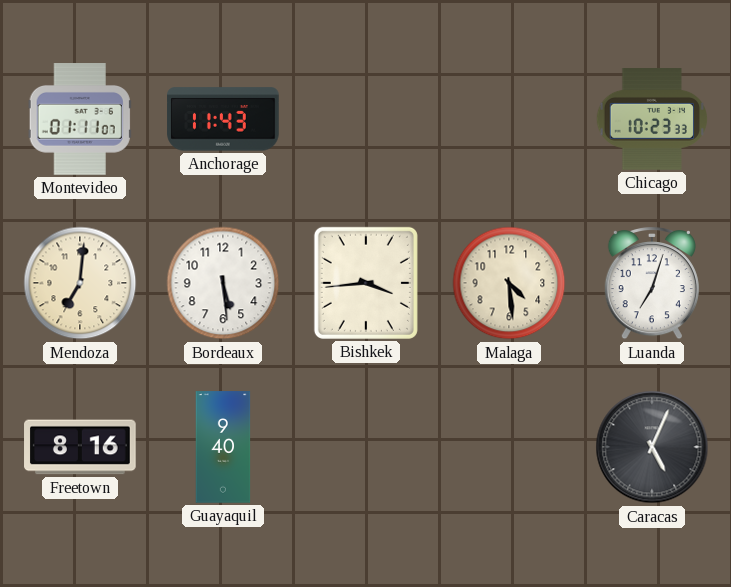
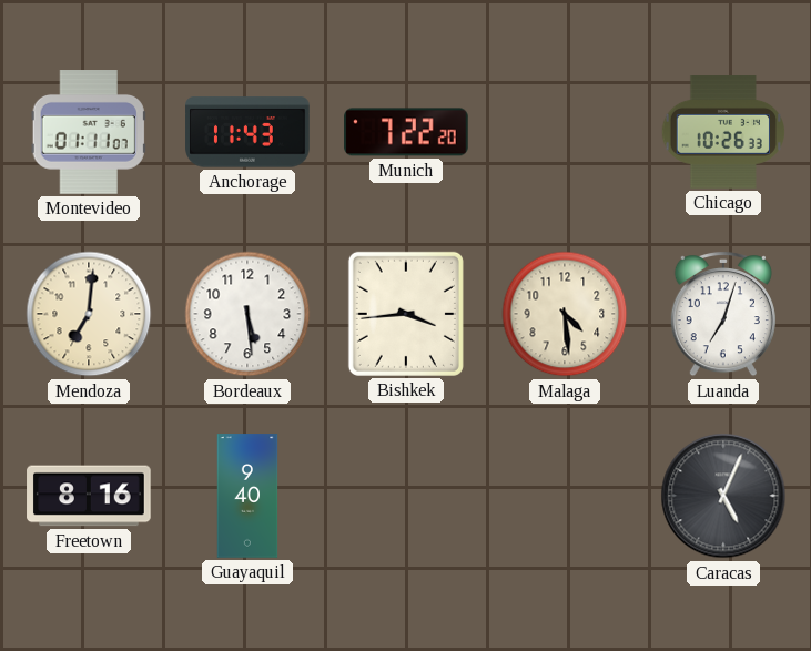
Munich: none -> 7:22
Chicago: 10:23 -> 10:26
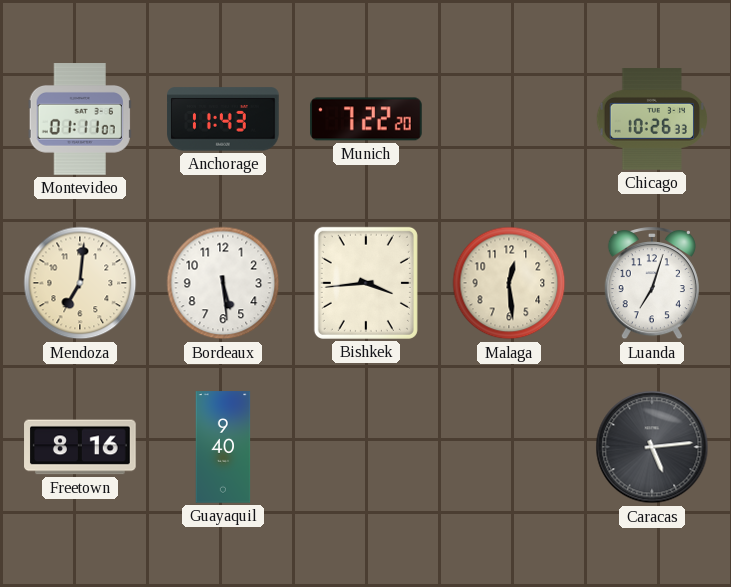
Malaga: 4:29 -> 12:29
Caracas: 5:04 -> 5:14
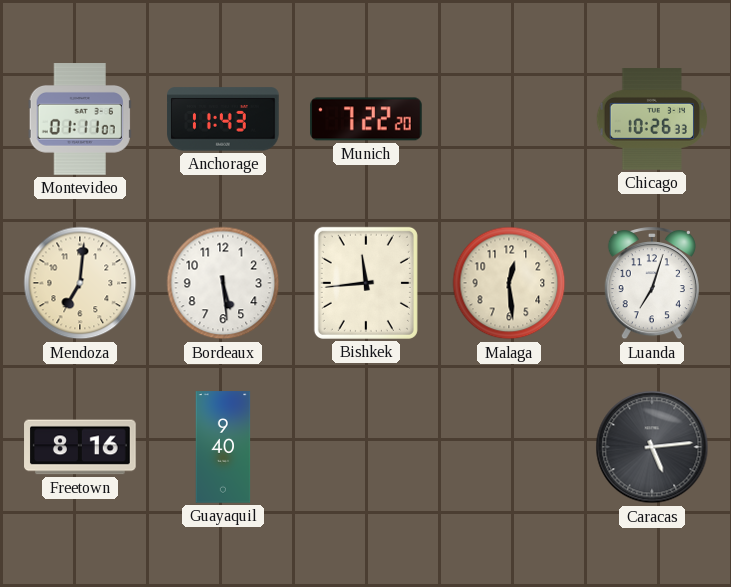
Bishkek: 3:44 -> 11:44
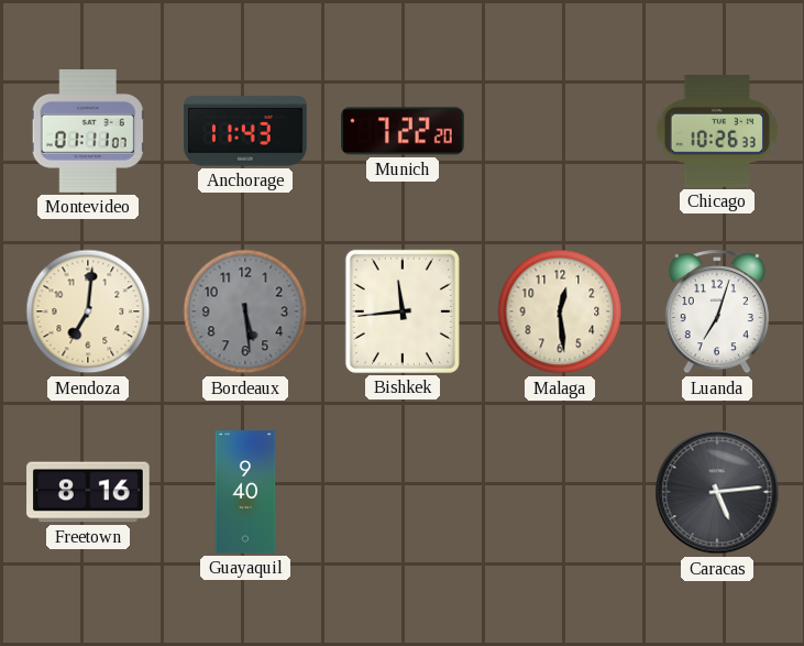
Bordeaux dial: white -> grey
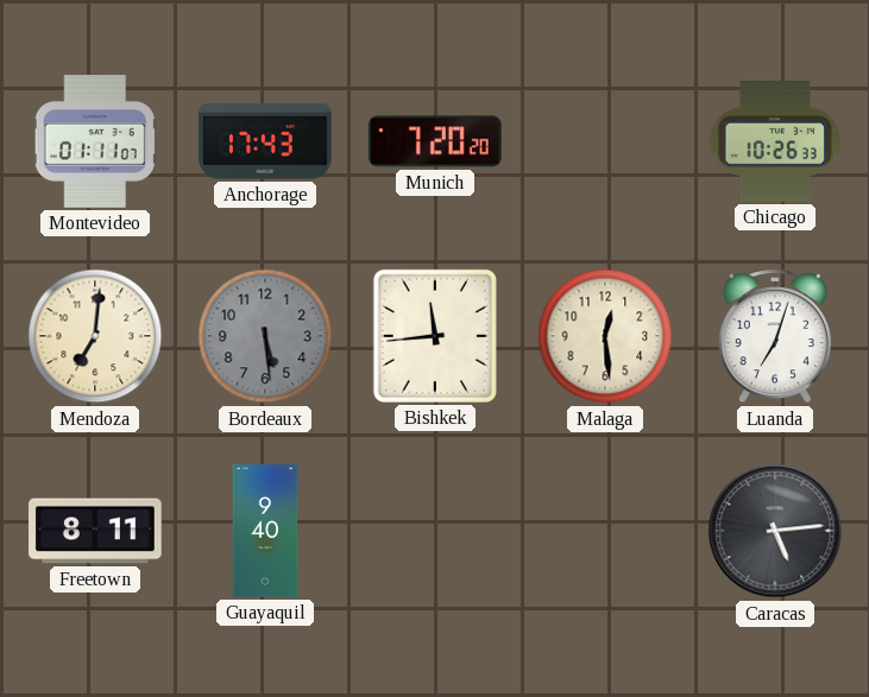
Anchorage: 11:43 -> 17:43
Munich: 7:22 -> 7:20
Freetown: 8:16 -> 8:11
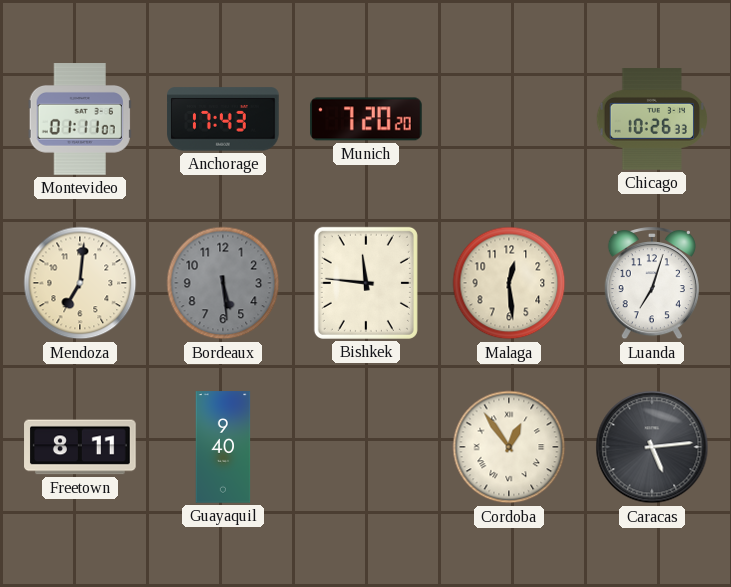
Bishkek: 11:44 -> 11:46
Cordoba: none -> 12:54
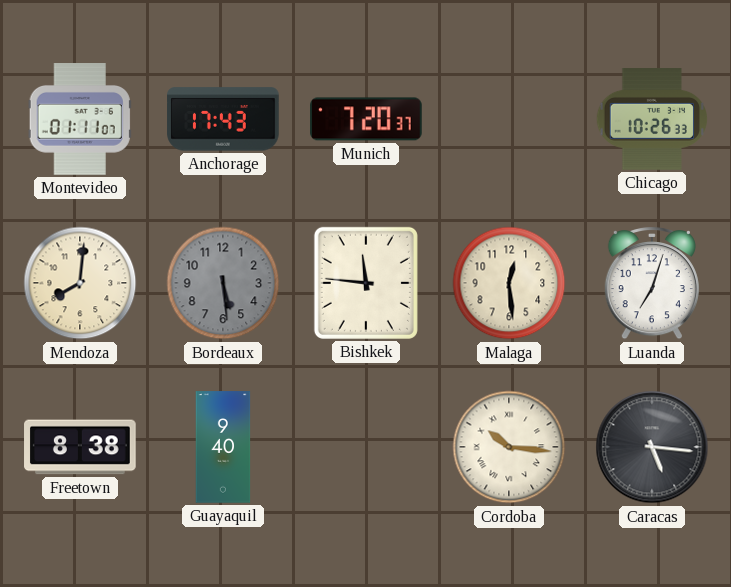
Munich: 7:20:20 -> 7:20:37
Mendoza: 7:01 -> 8:01
Freetown: 8:11 -> 8:38
Cordoba: 12:54 -> 10:16
Caracas: 5:14 -> 5:16
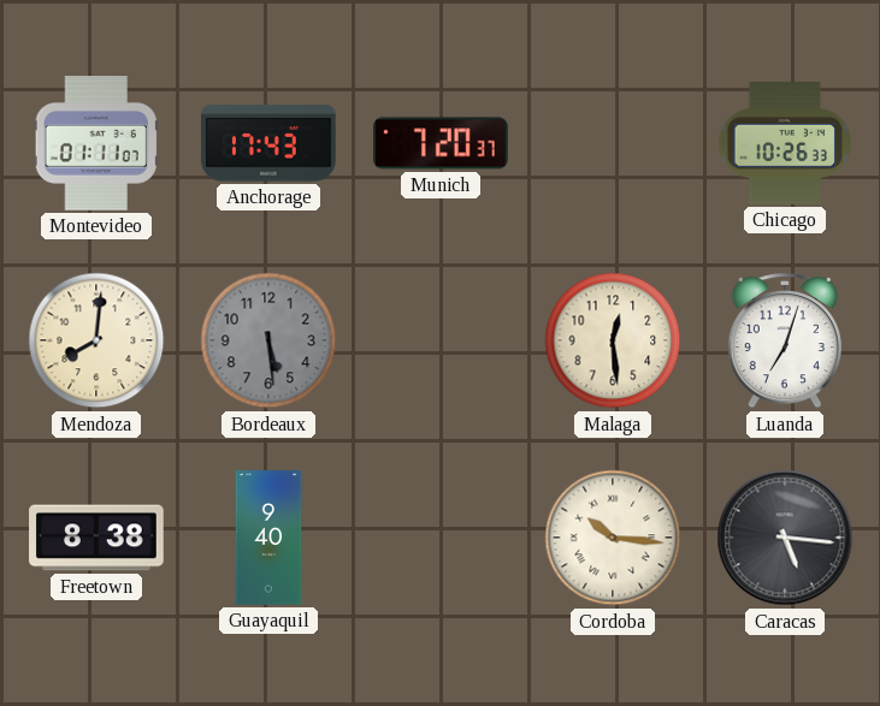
Bishkek: 11:46 -> none
